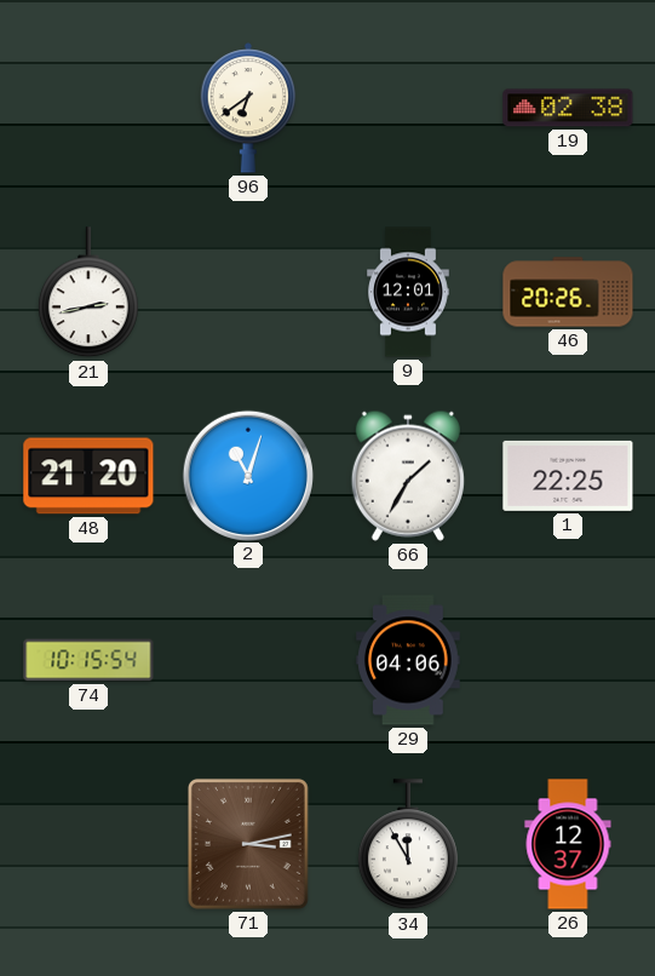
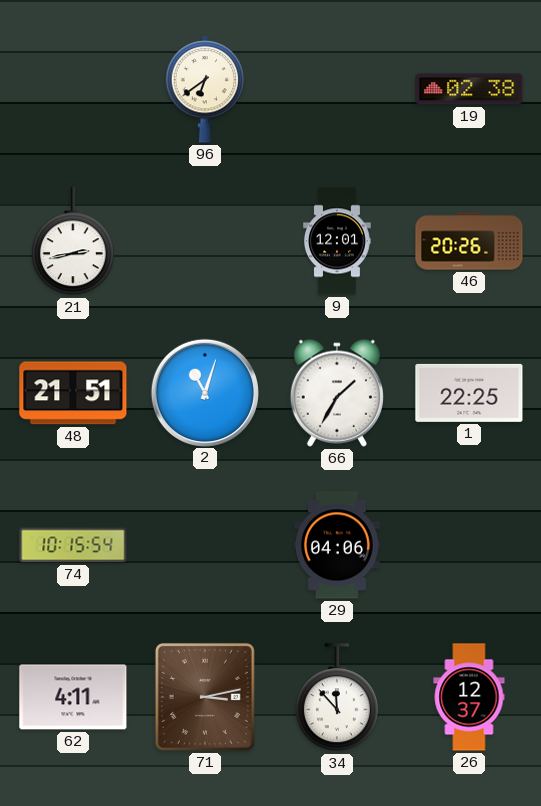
48: 21:20 -> 21:51
62: none -> 4:11
34: 11:55 -> 11:53
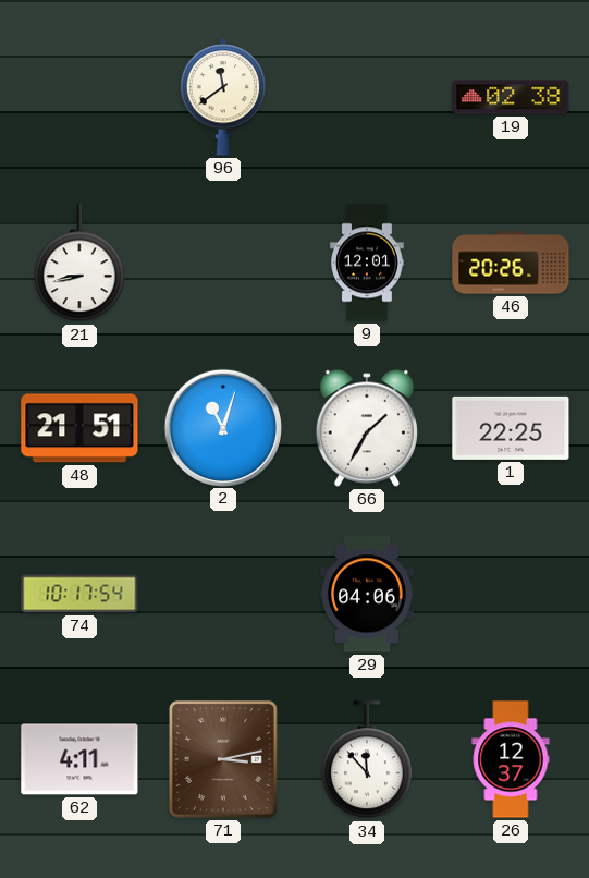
96: 6:39 -> 11:39
21: 2:43 -> 8:43
74: 10:15 -> 10:17
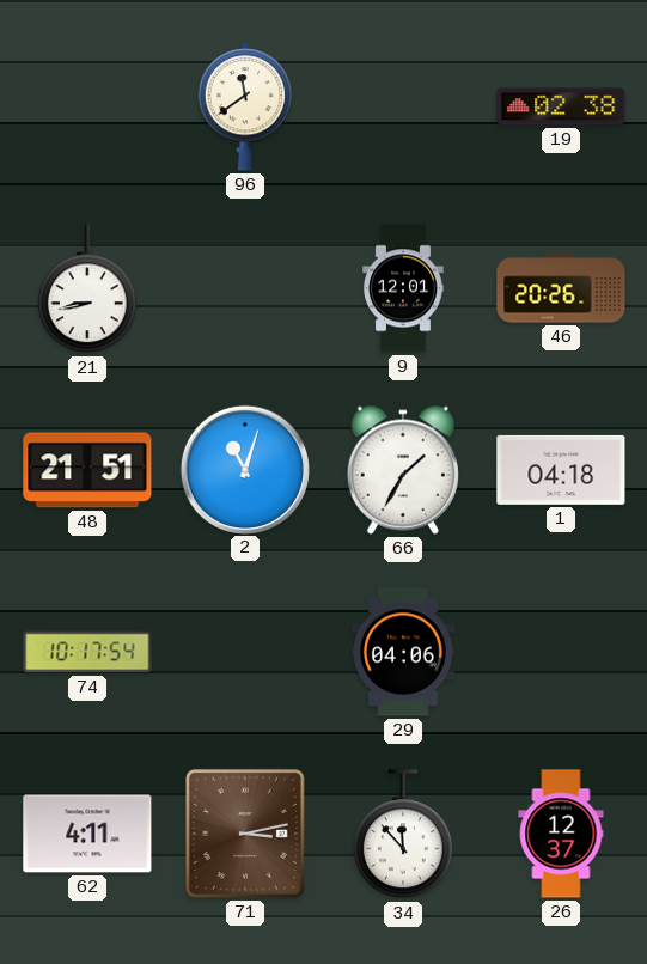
1: 22:25 -> 04:18
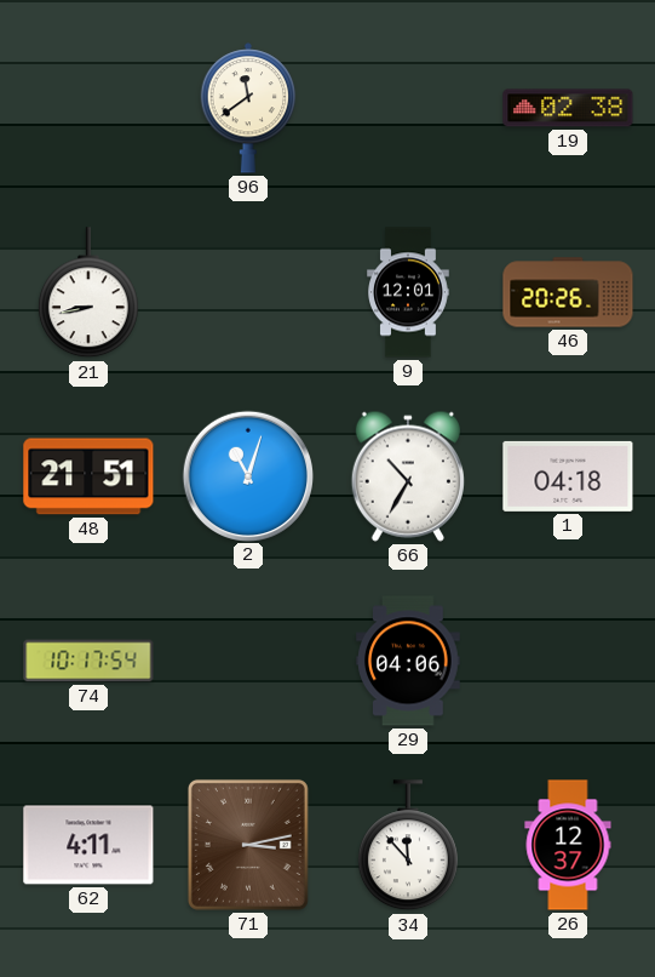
66: 1:35 -> 10:35
